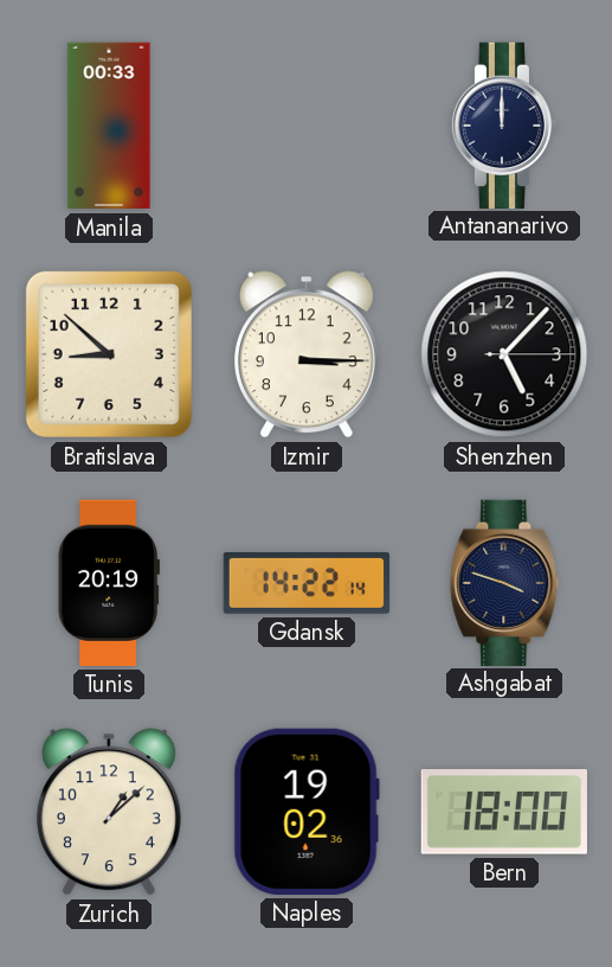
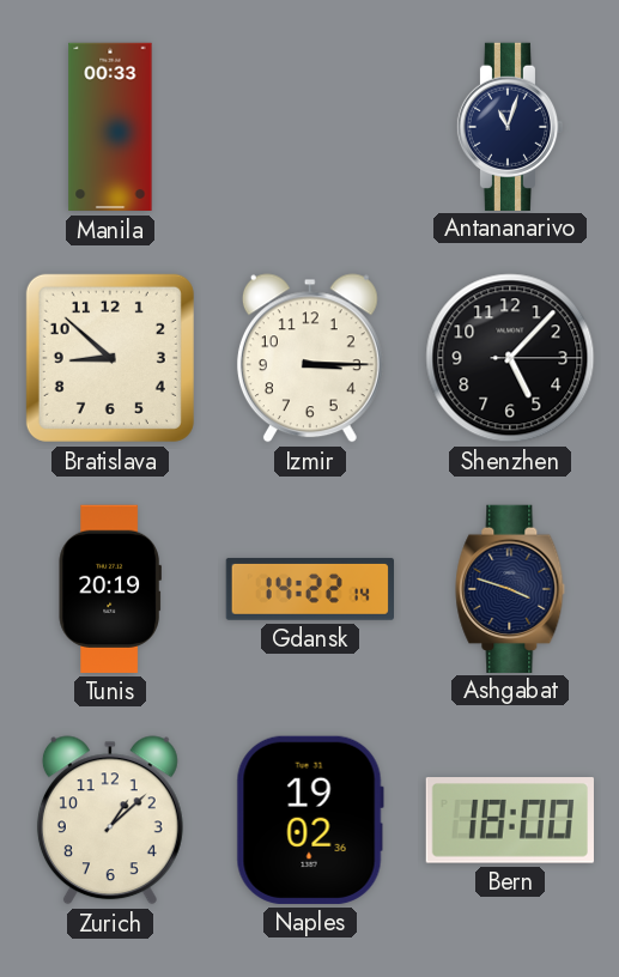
Antananarivo: 12:00 -> 11:03
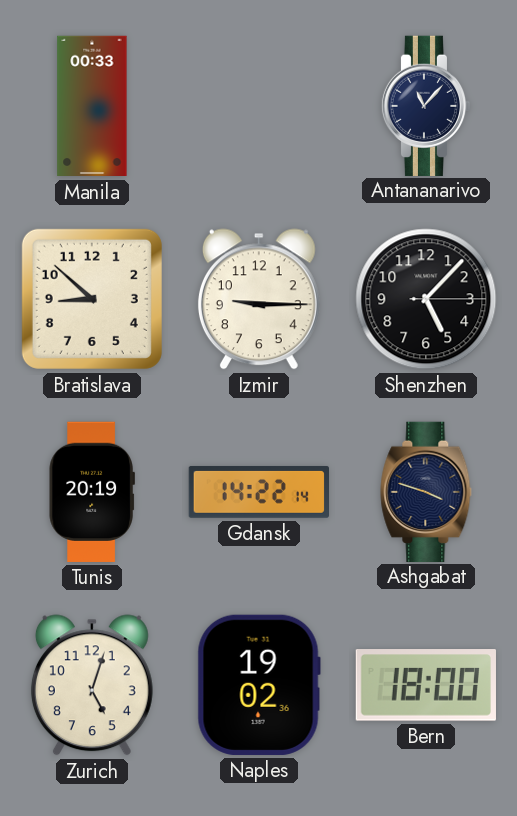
Antananarivo: 11:03 -> 11:07
Izmir: 3:15 -> 9:15
Zurich: 1:08 -> 5:03
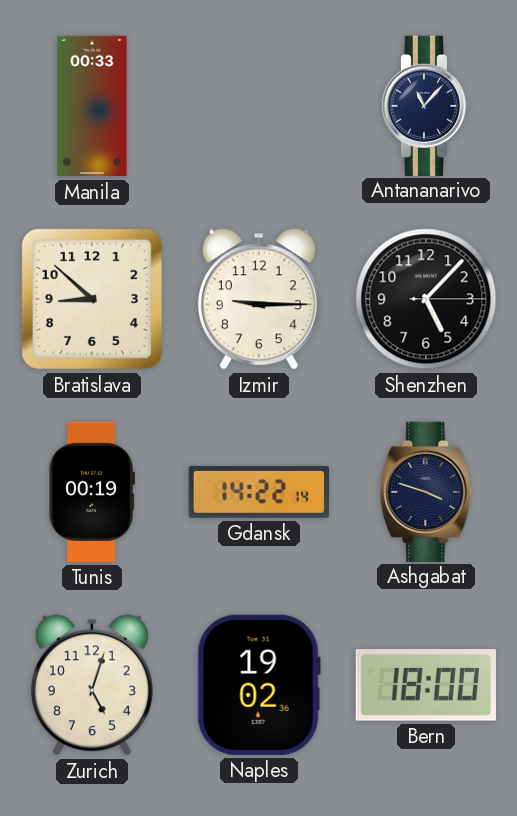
Tunis: 20:19 -> 00:19
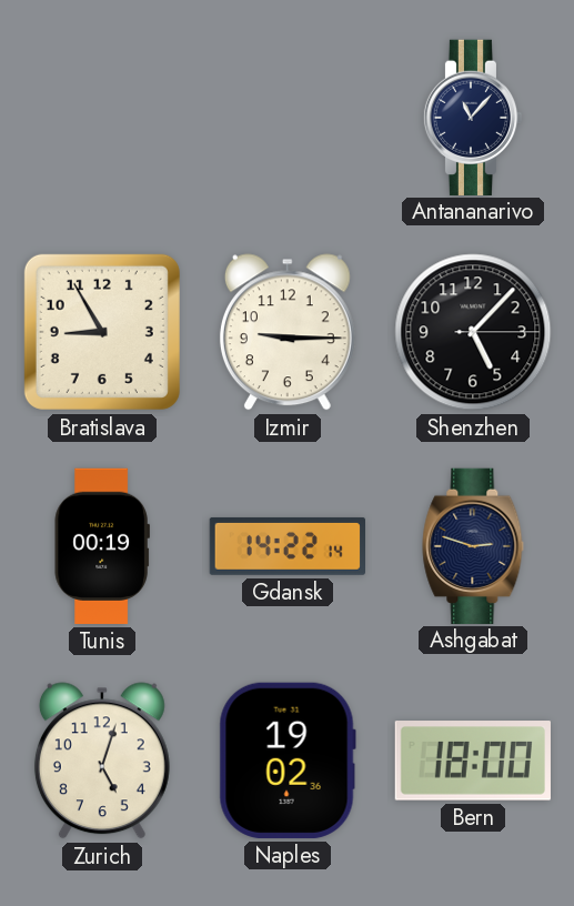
Manila: 00:33 -> none
Bratislava: 8:52 -> 8:55
Ashgabat: 3:48 -> 2:48
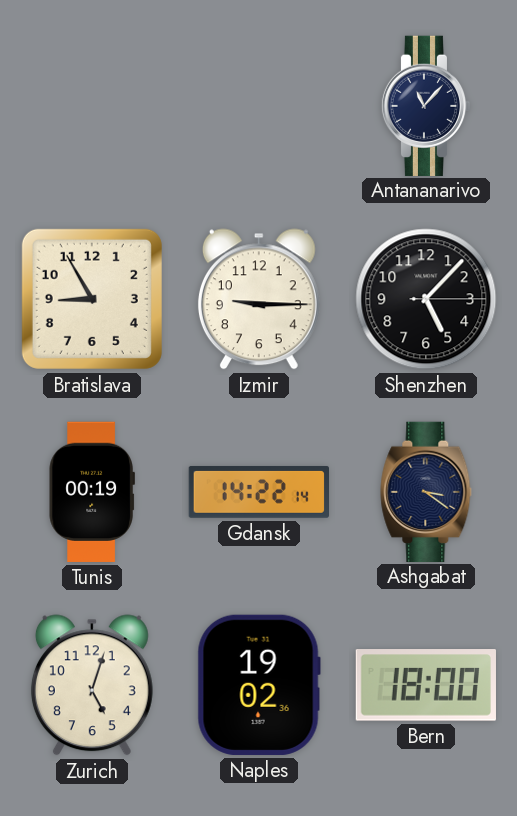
Ashgabat: 2:48 -> 3:21
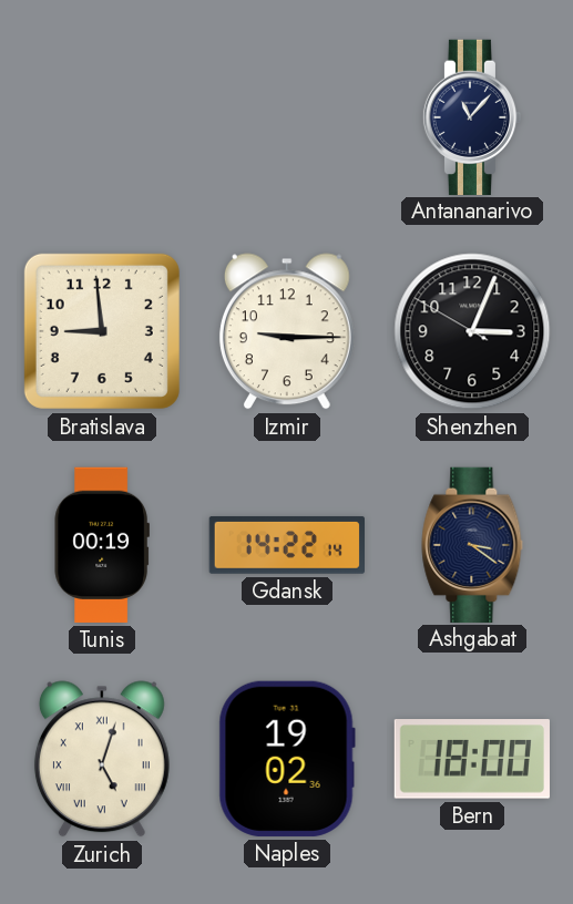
Bratislava: 8:55 -> 8:59
Shenzhen: 5:07 -> 3:03
Zurich numerals: Arabic -> Roman
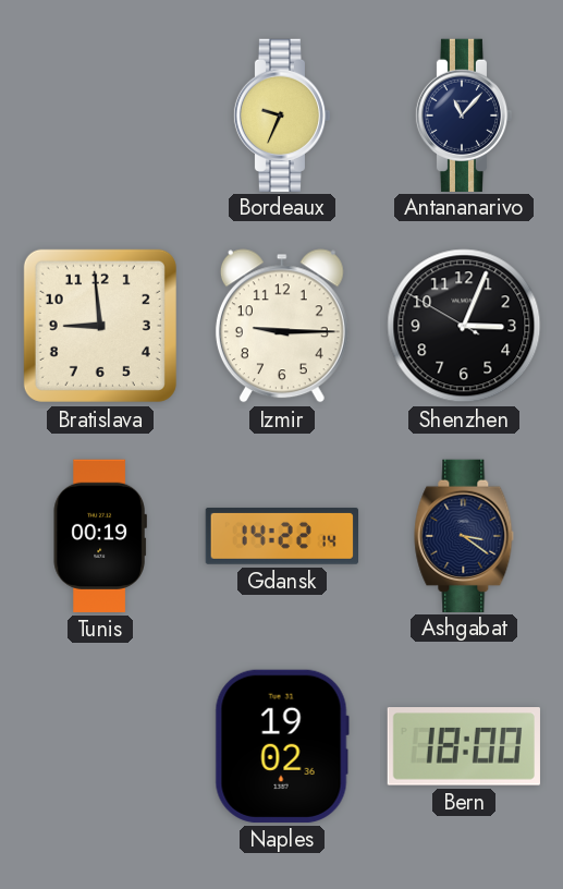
Bordeaux: none -> 9:34
Zurich: 5:03 -> none
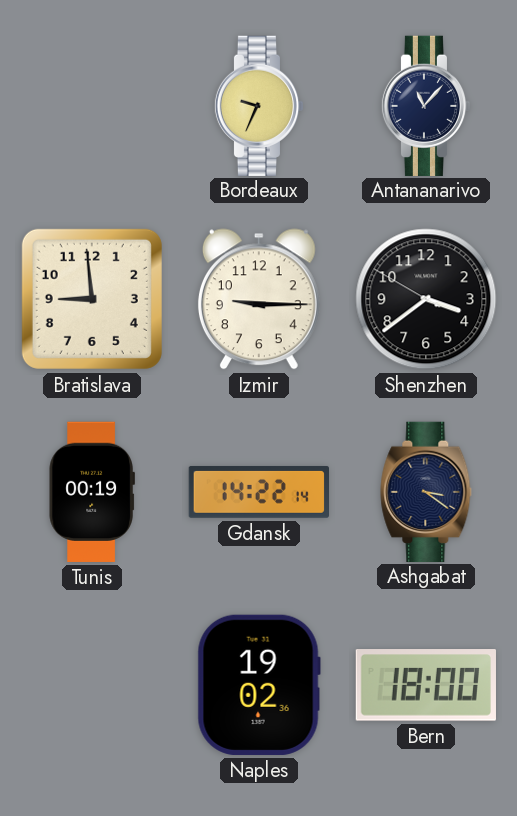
Shenzhen: 3:03 -> 3:38
